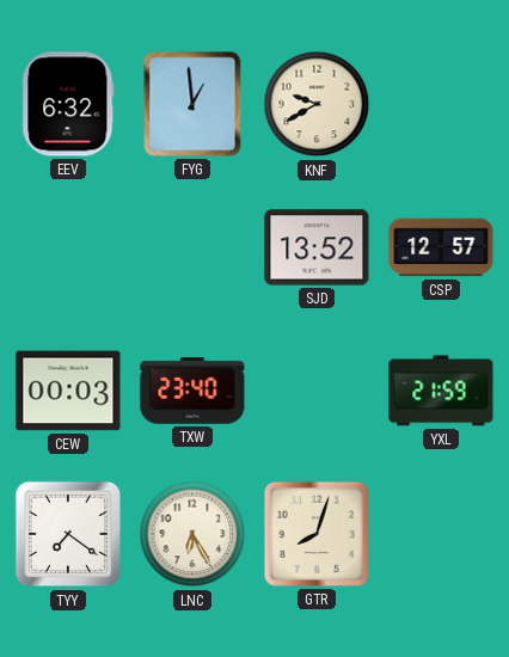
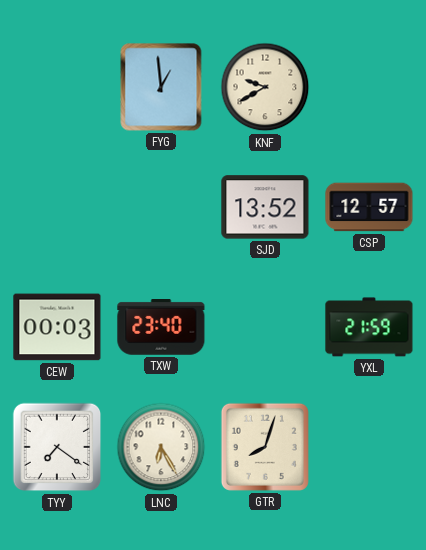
EEV: 6:32 -> none
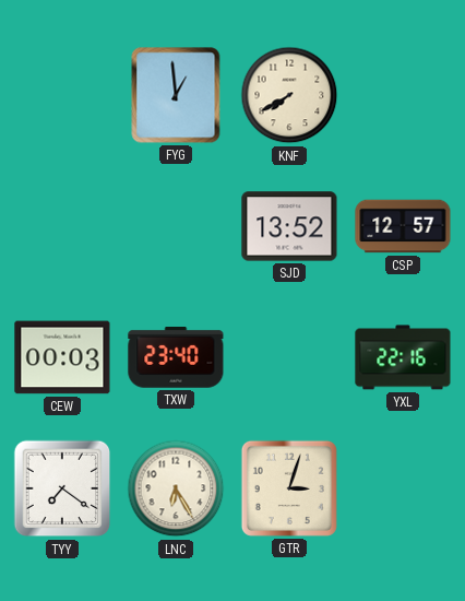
KNF: 9:40 -> 7:40
YXL: 21:59 -> 22:16
GTR: 8:03 -> 3:03
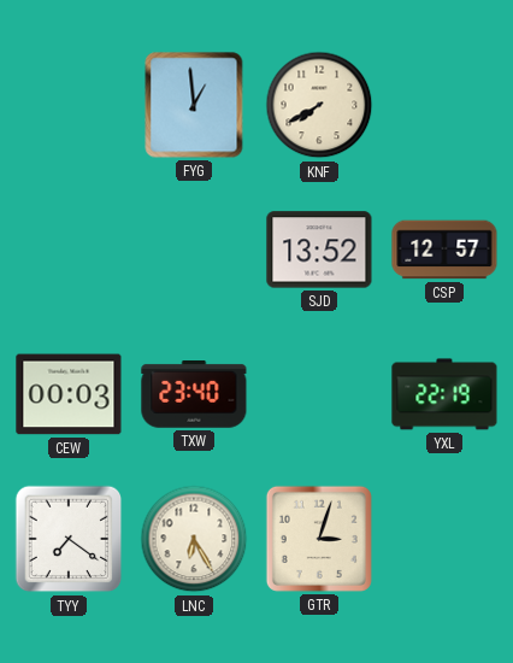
YXL: 22:16 -> 22:19
